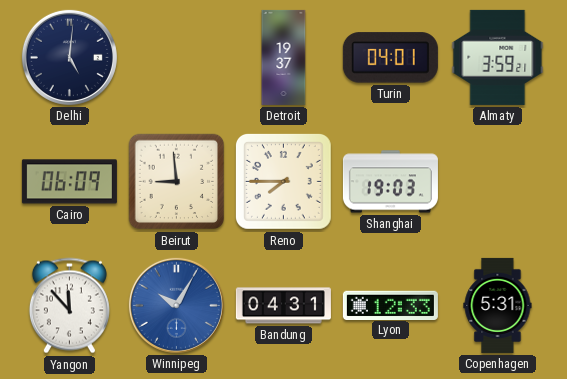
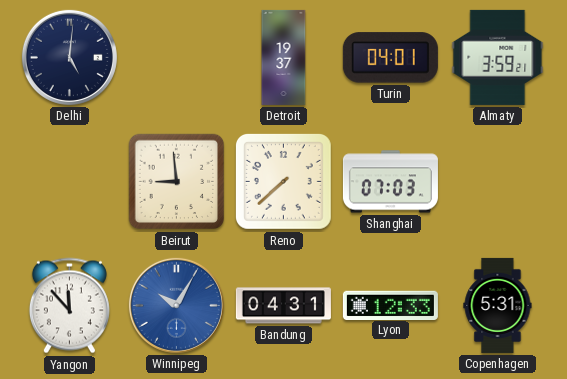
Cairo: 06:09 -> none
Reno: 7:45 -> 7:38
Shanghai: 19:03 -> 07:03
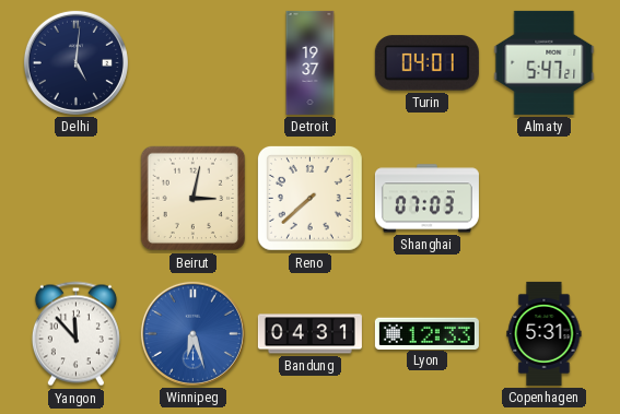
Almaty: 3:59 -> 5:47
Beirut: 8:59 -> 3:02
Winnipeg: 10:05 -> 6:27
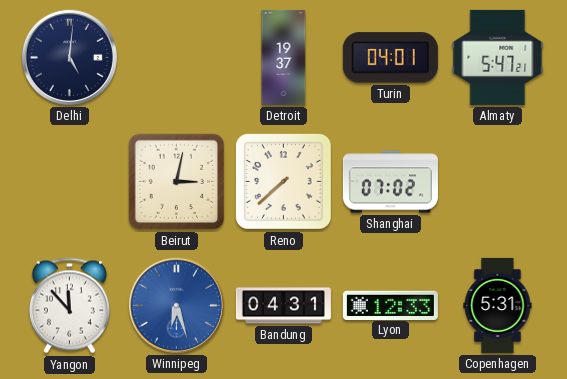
Shanghai: 07:03 -> 07:02
